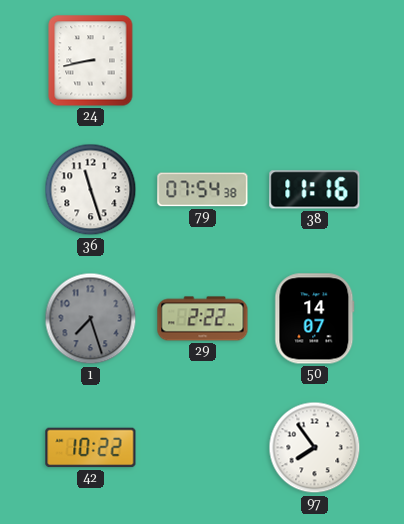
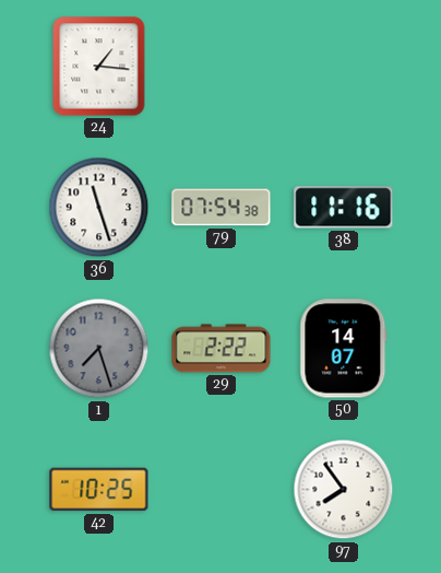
24: 8:43 -> 1:16
42: 10:22 -> 10:25
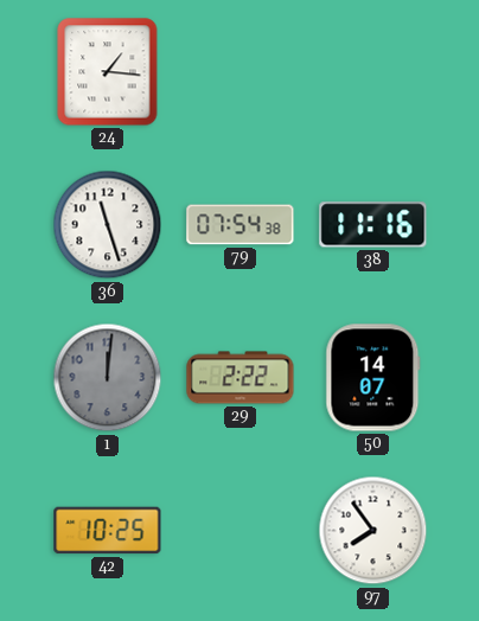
1: 7:27 -> 12:01
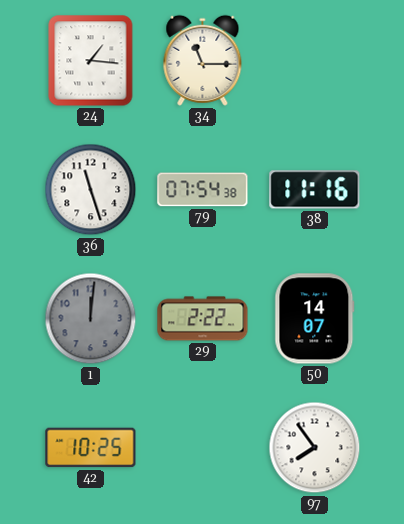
34: none -> 11:15
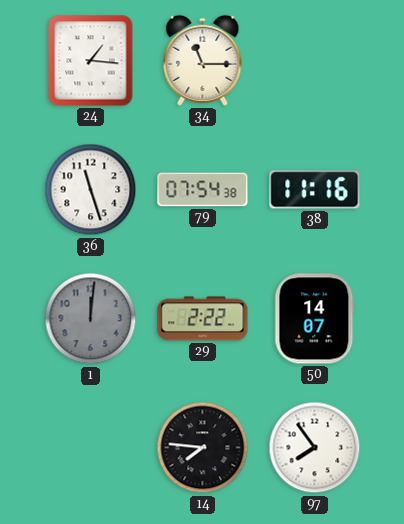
42: 10:25 -> none
14: none -> 7:46
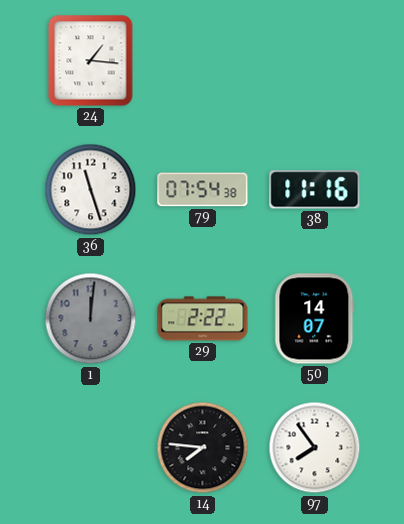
34: 11:15 -> none
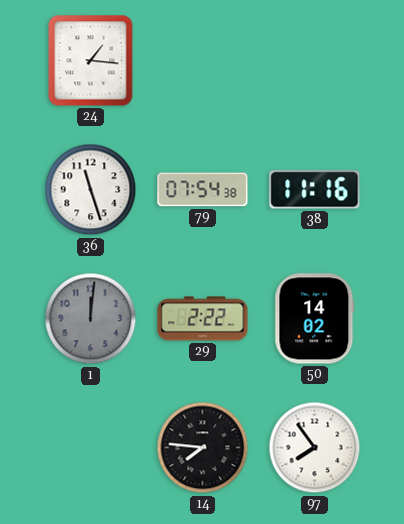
50: 14:07 -> 14:02
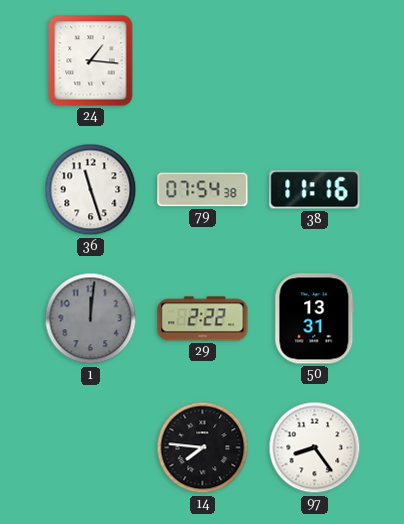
50: 14:02 -> 13:31
97: 7:54 -> 8:24
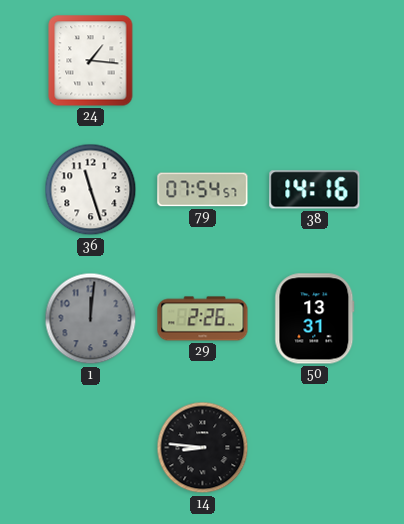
79: 07:54:38 -> 07:54:57
38: 11:16 -> 14:16
29: 2:22 -> 2:26
14: 7:46 -> 8:46
97: 8:24 -> none
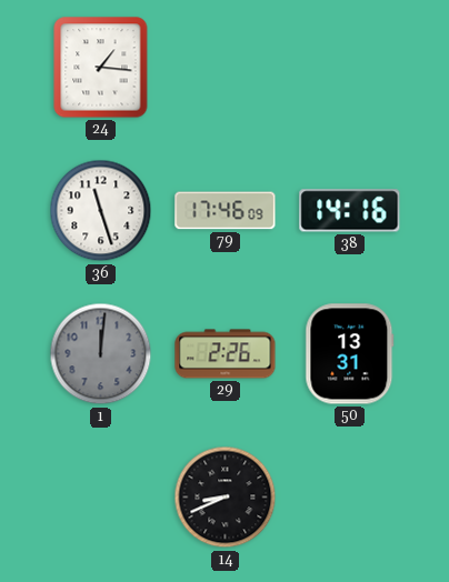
79: 07:54 -> 17:46
14: 8:46 -> 8:41
